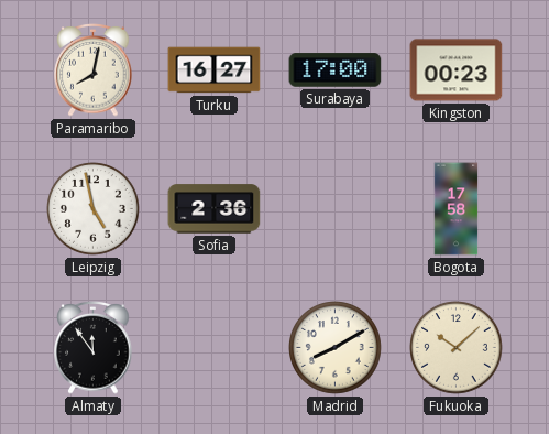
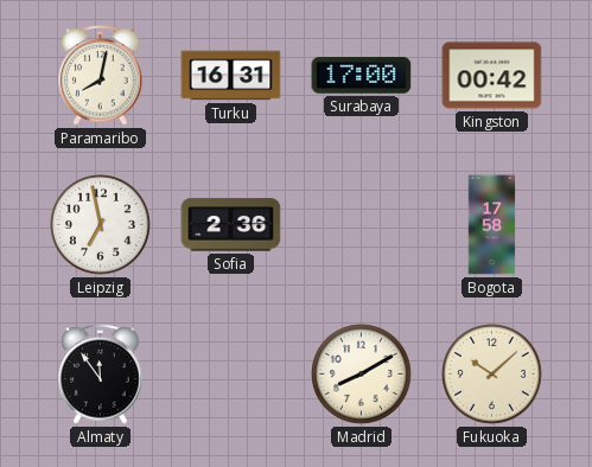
Turku: 16:27 -> 16:31
Kingston: 00:23 -> 00:42
Leipzig: 4:58 -> 6:58
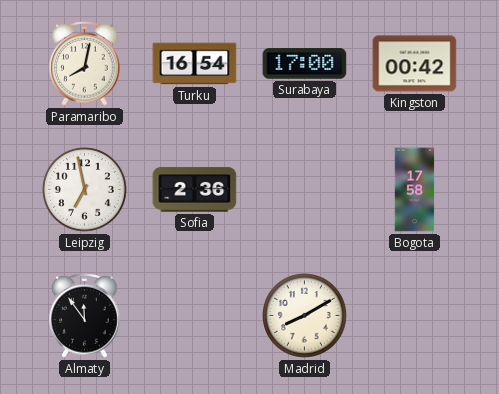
Turku: 16:31 -> 16:54
Fukuoka: 10:08 -> none
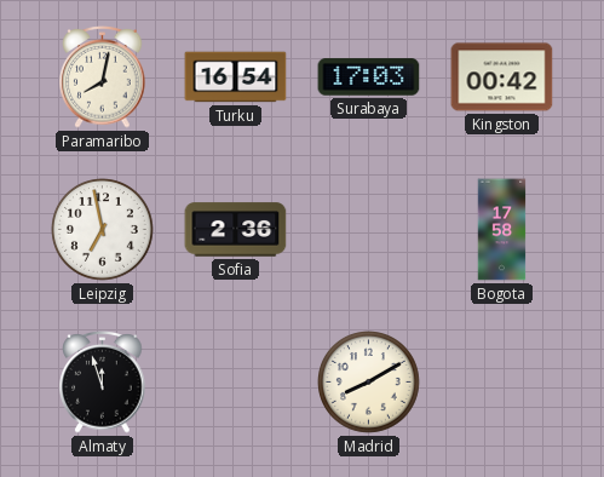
Surabaya: 17:00 -> 17:03
Almaty: 11:54 -> 11:57
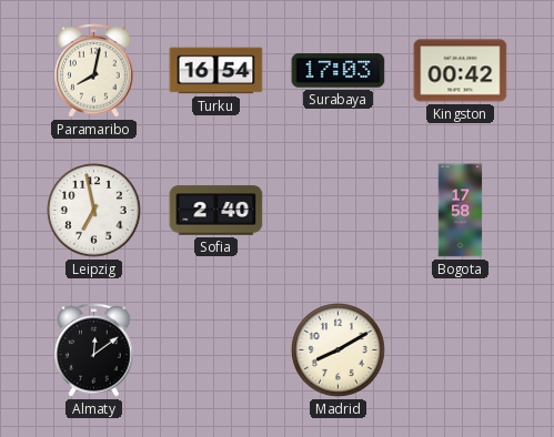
Sofia: 2:36 -> 2:40
Almaty: 11:57 -> 12:09
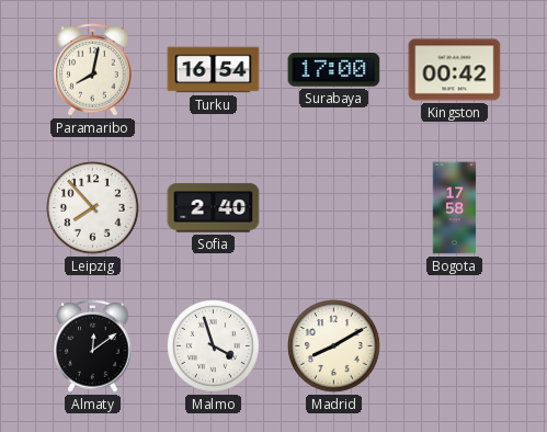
Surabaya: 17:03 -> 17:00
Leipzig: 6:58 -> 7:53
Malmo: none -> 3:57
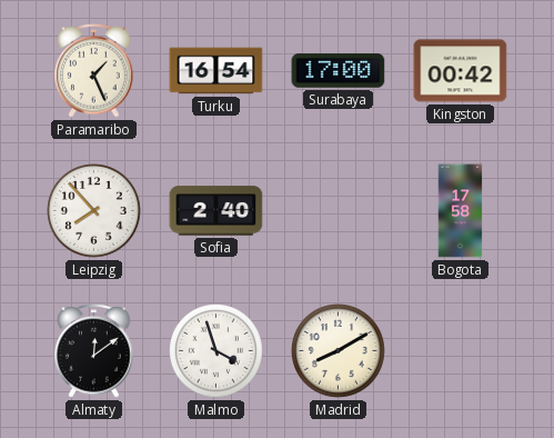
Paramaribo: 8:02 -> 1:26
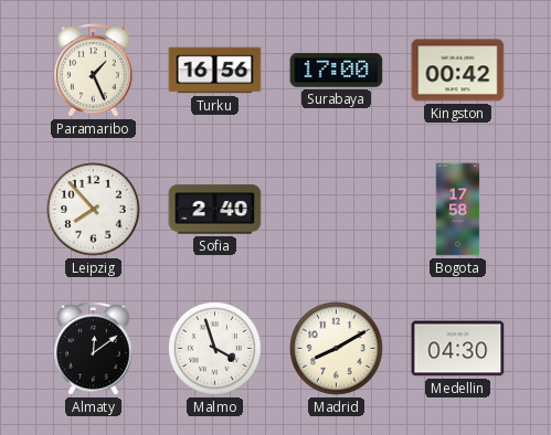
Turku: 16:54 -> 16:56
Medellin: none -> 04:30
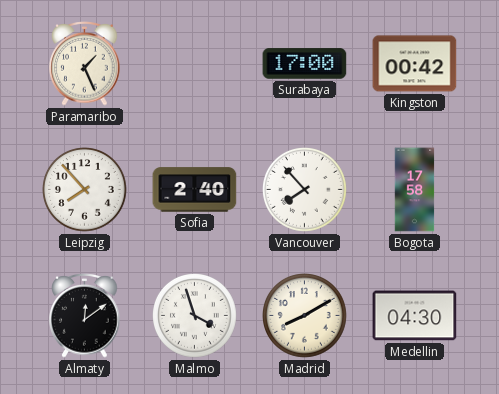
Turku: 16:56 -> none
Vancouver: none -> 7:53
